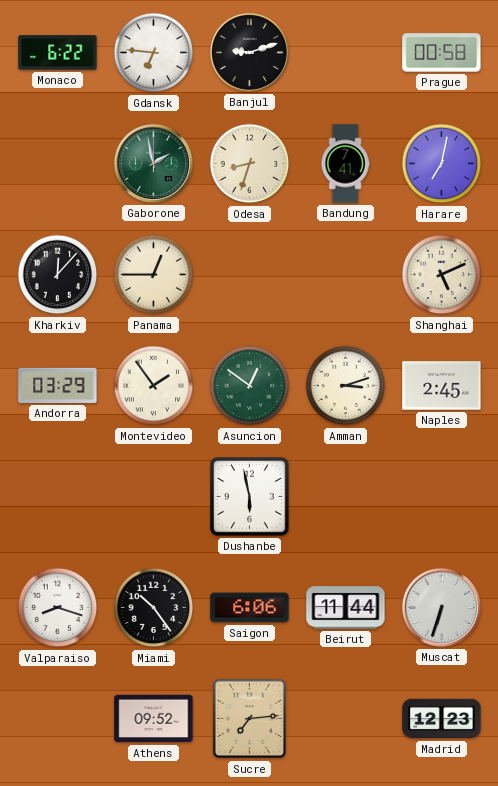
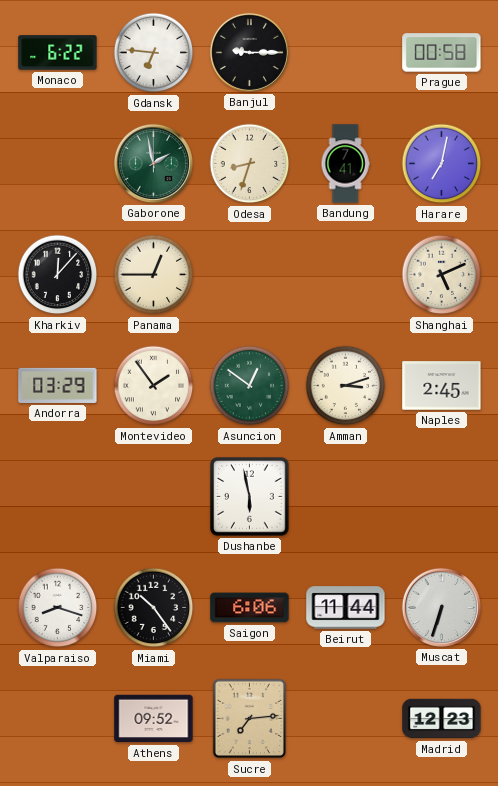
Banjul: 9:12 -> 9:15
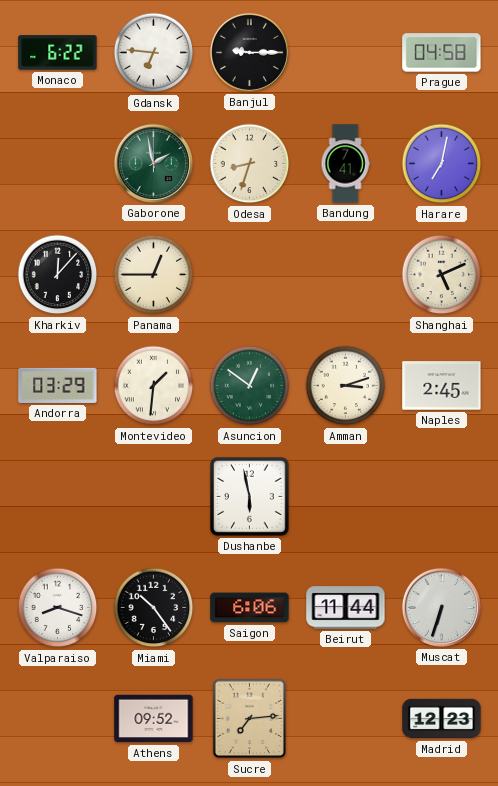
Prague: 00:58 -> 04:58
Montevideo: 1:54 -> 1:31
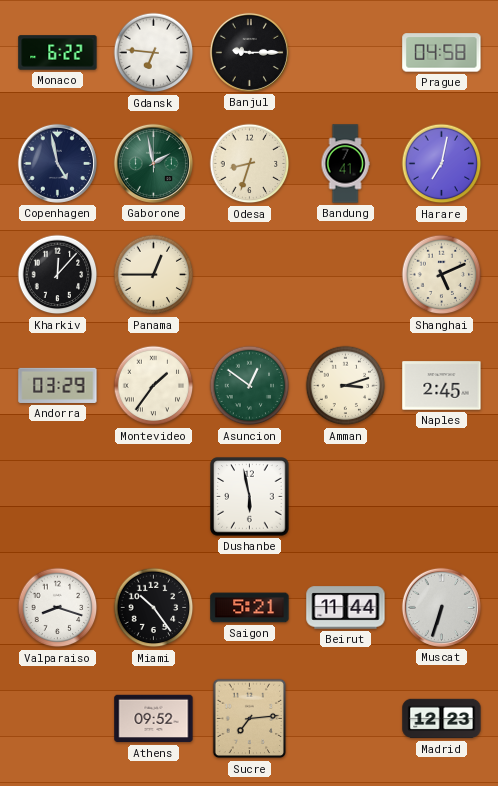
Copenhagen: none -> 4:58
Montevideo: 1:31 -> 1:36
Saigon: 6:06 -> 5:21
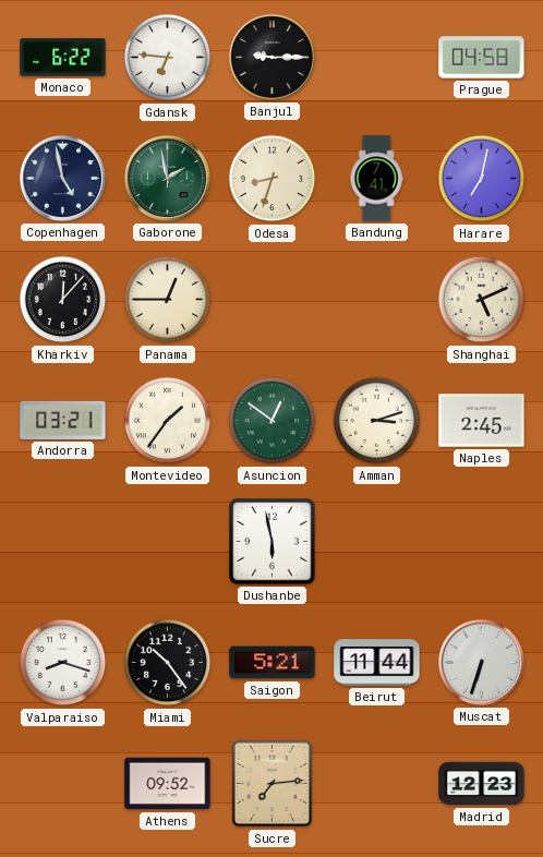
Andorra: 03:29 -> 03:21
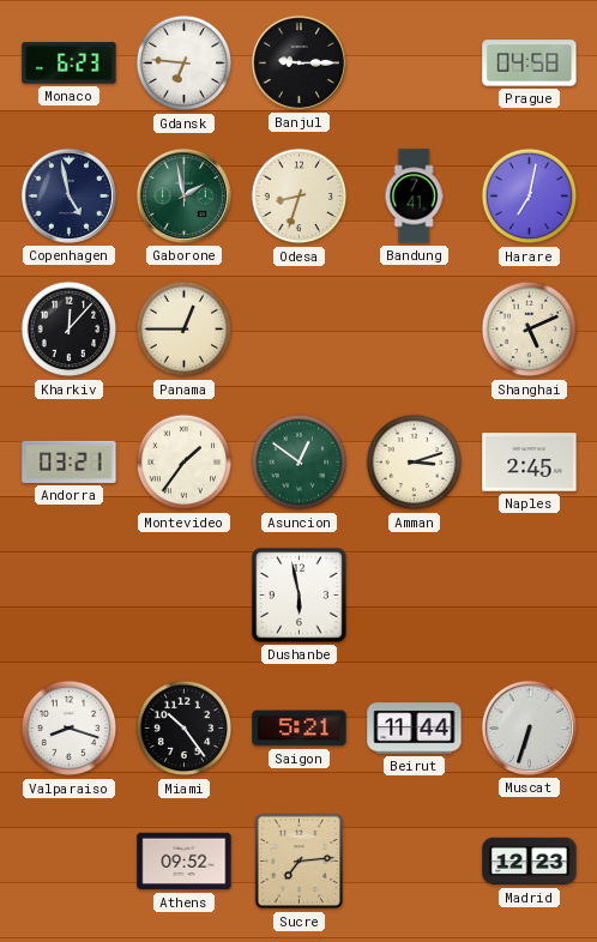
Monaco: 6:22 -> 6:23
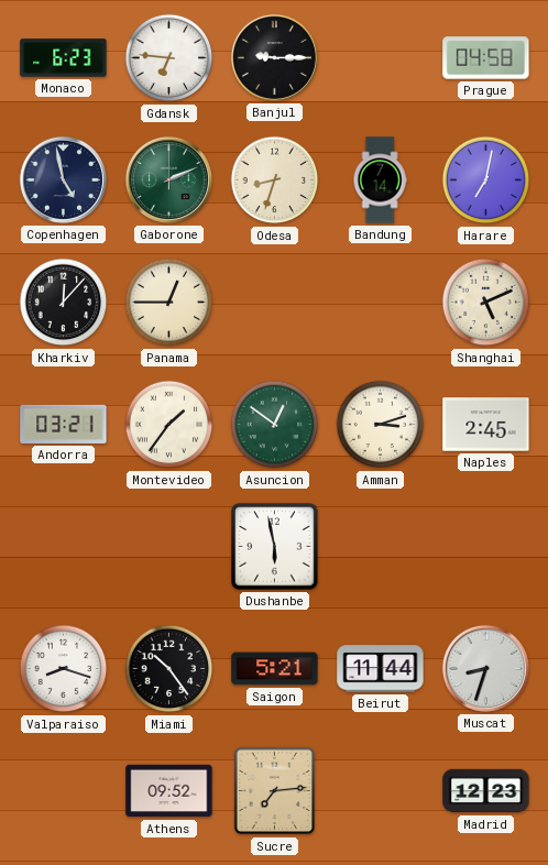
Gaborone: 1:58 -> 2:11
Bandung: 7:41 -> 7:14
Muscat: 6:33 -> 8:33
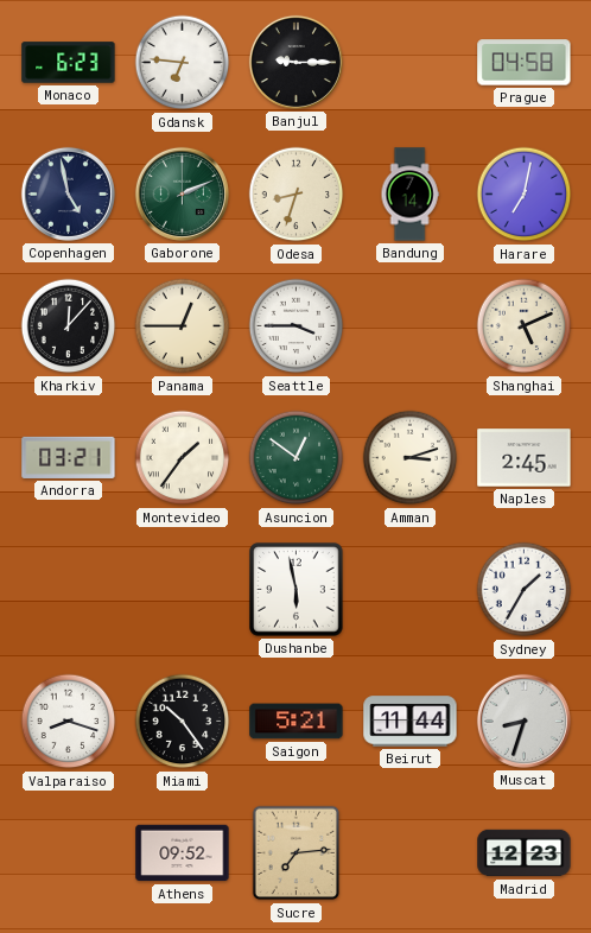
Seattle: none -> 3:45
Sydney: none -> 1:35
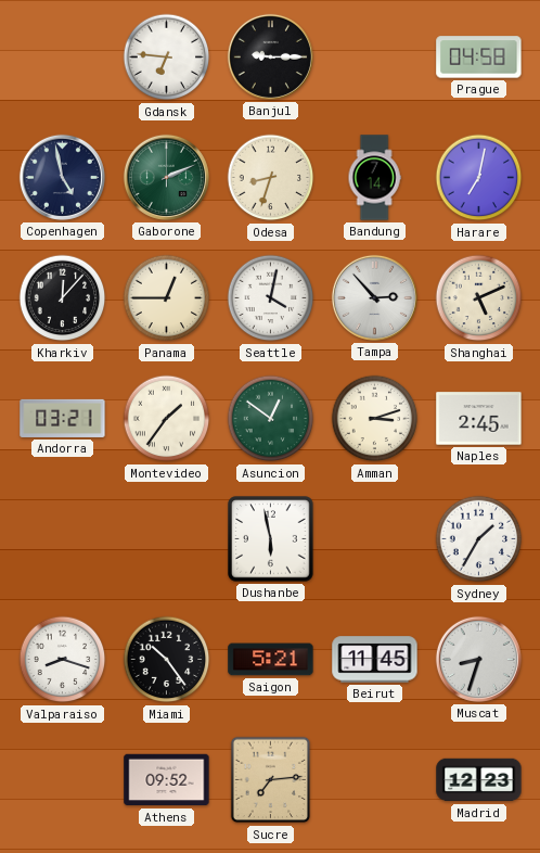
Monaco: 6:23 -> none
Seattle: 3:45 -> 4:02
Tampa: none -> 2:53
Beirut: 11:44 -> 11:45
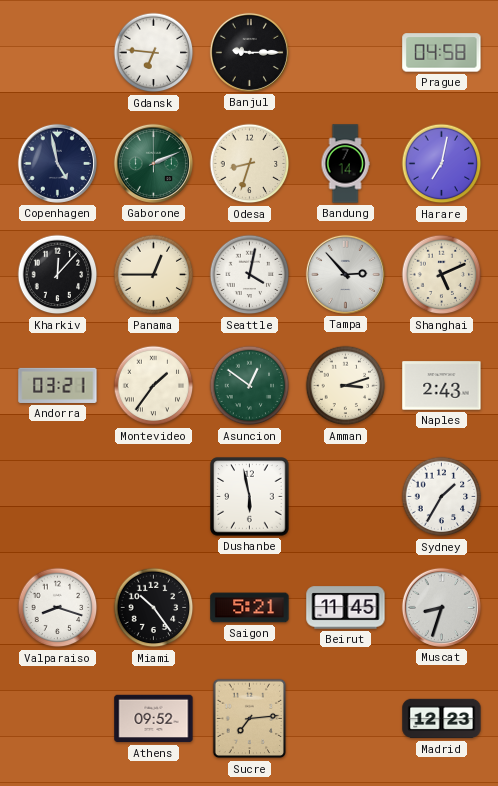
Naples: 2:45 -> 2:43
